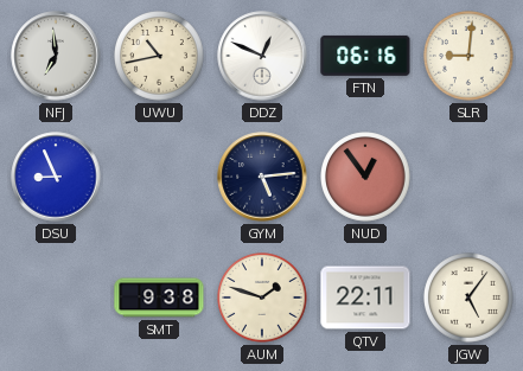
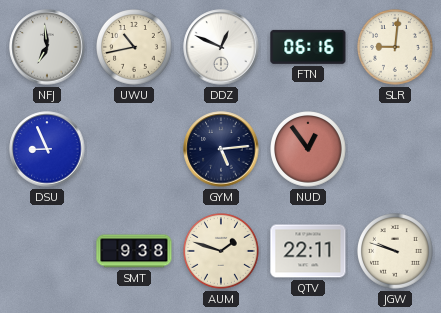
JGW: 5:06 -> 9:48
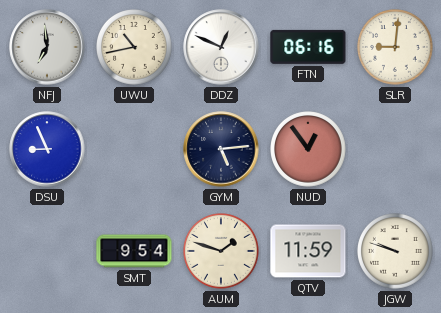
SMT: 9:38 -> 9:54
QTV: 22:11 -> 11:59
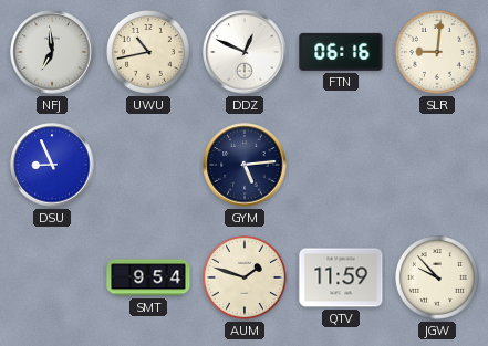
NUD: 12:54 -> none
JGW: 9:48 -> 9:53
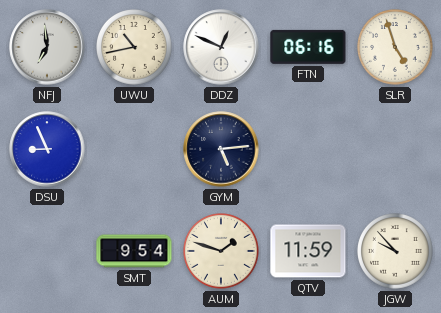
SLR: 9:01 -> 4:57
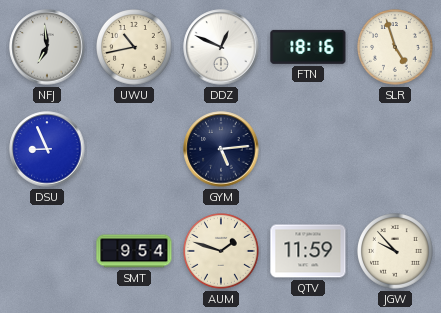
FTN: 06:16 -> 18:16
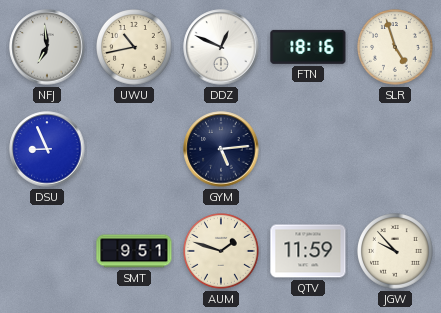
SMT: 9:54 -> 9:51
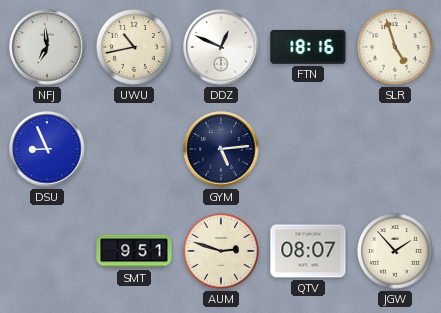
AUM: 1:48 -> 2:48
QTV: 11:59 -> 08:07
JGW: 9:53 -> 1:53
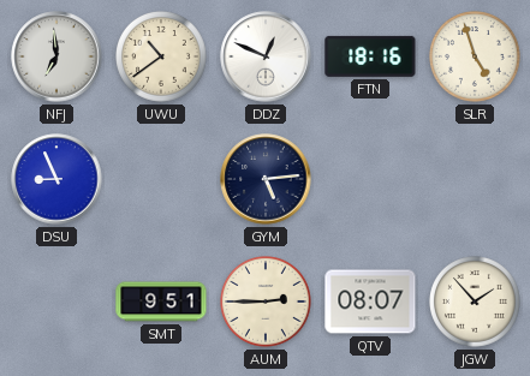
UWU: 10:43 -> 10:39
AUM: 2:48 -> 2:45
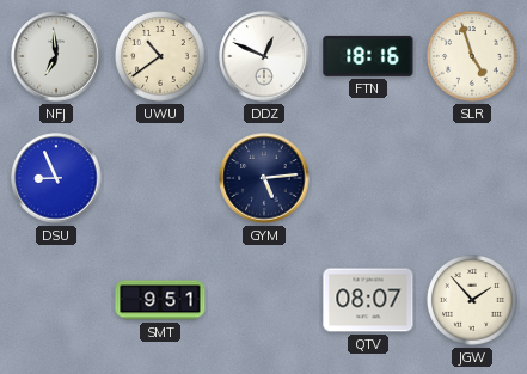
AUM: 2:45 -> none
